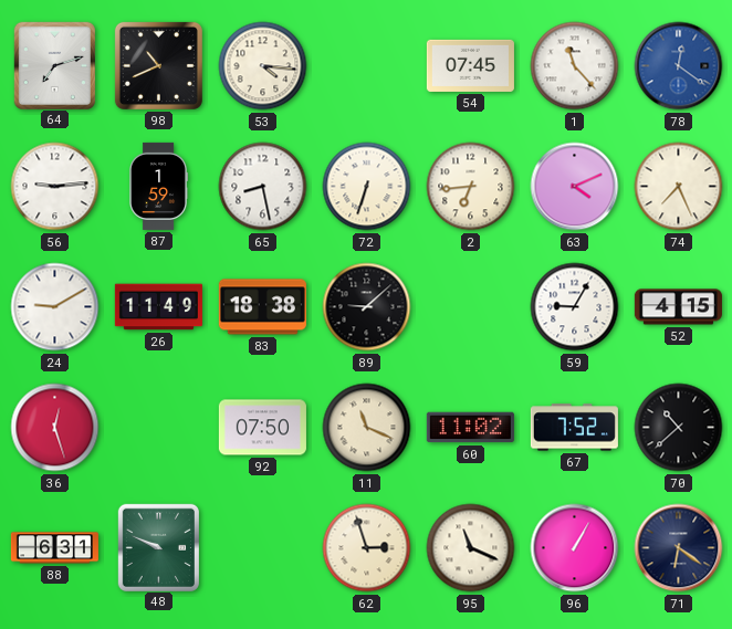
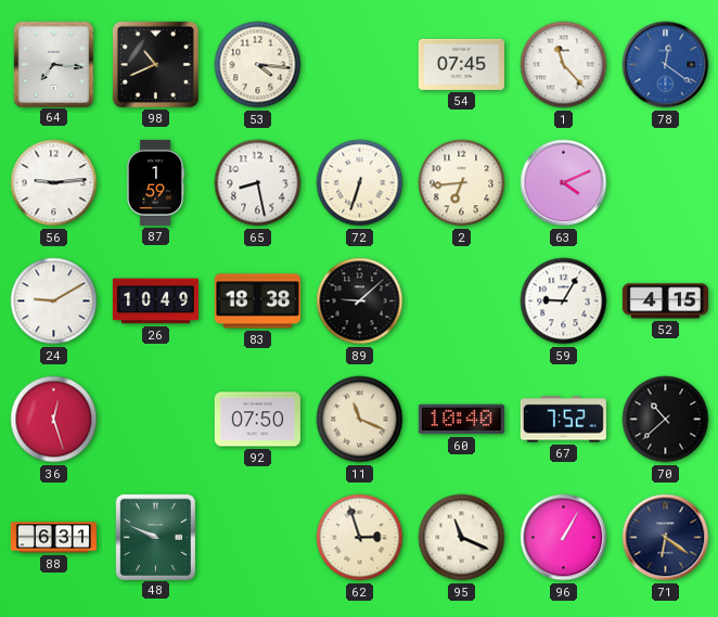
64: 7:12 -> 7:16
74: 7:26 -> none
26: 11:49 -> 10:49
60: 11:02 -> 10:40
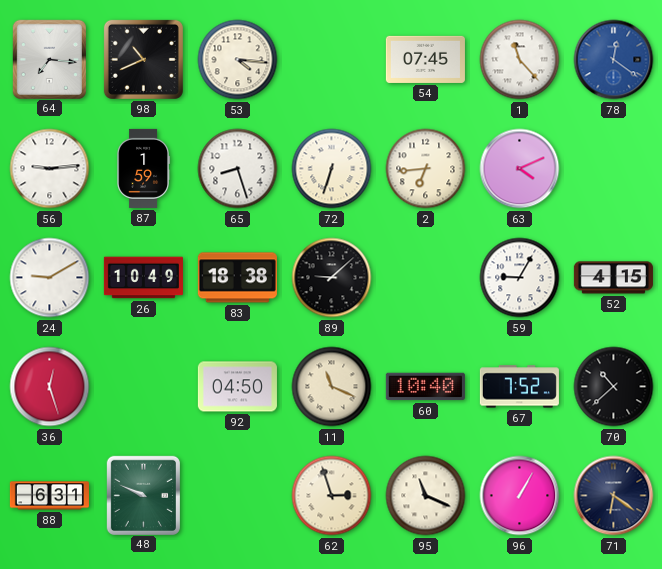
65: 8:28 -> 8:27
92: 07:50 -> 04:50
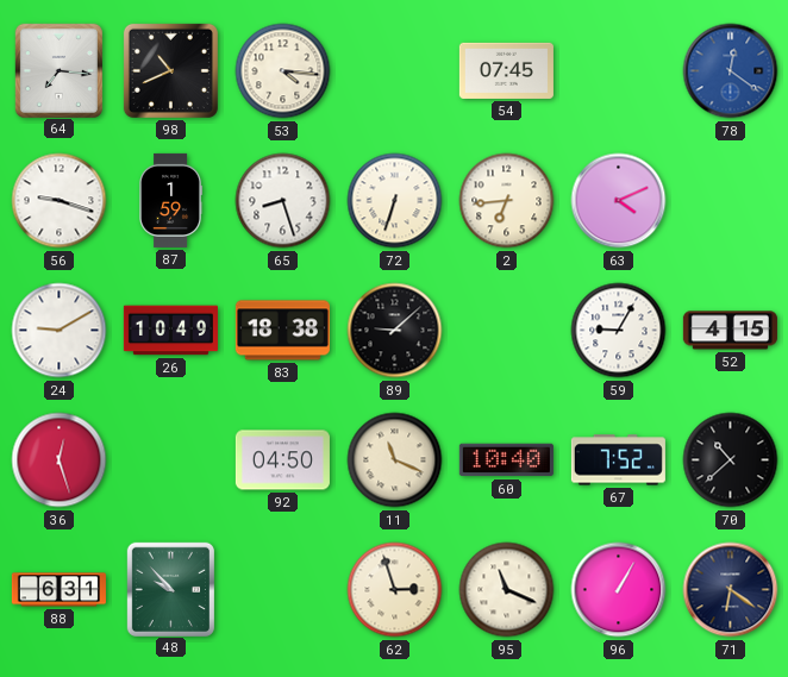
1: 11:23 -> none
56: 9:14 -> 9:18
48: 9:49 -> 9:53
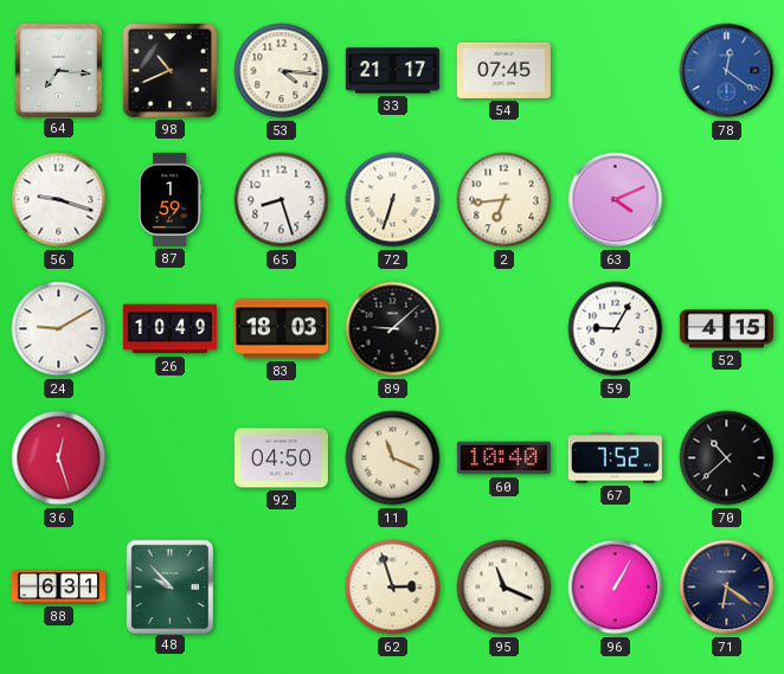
33: none -> 21:17
83: 18:38 -> 18:03
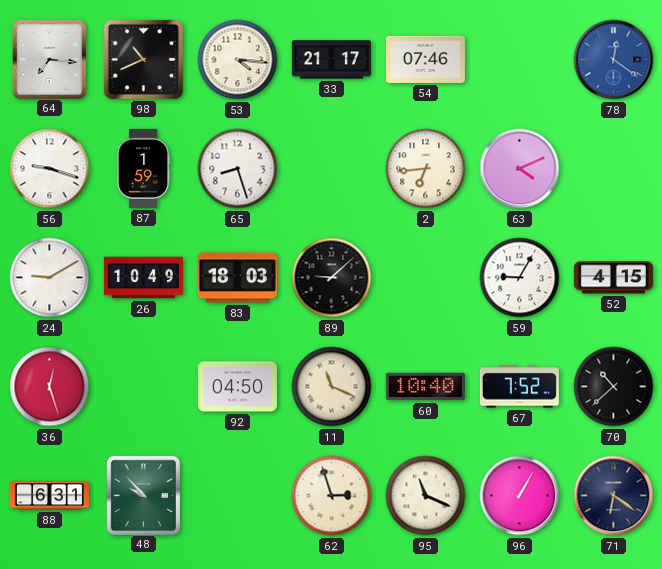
54: 07:45 -> 07:46
72: 6:33 -> none
